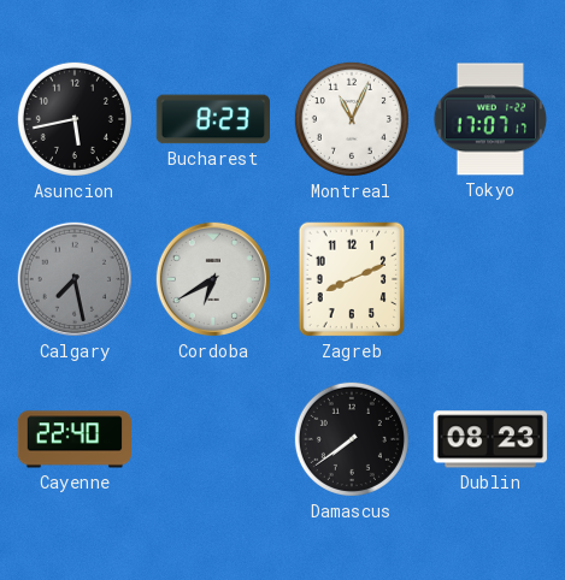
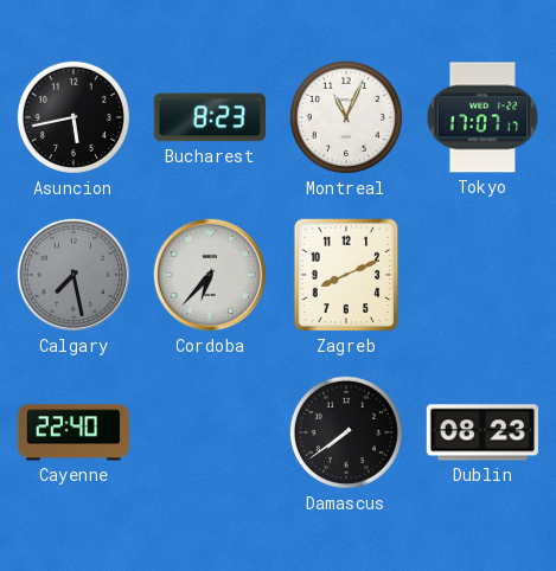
Cordoba: 6:40 -> 6:37
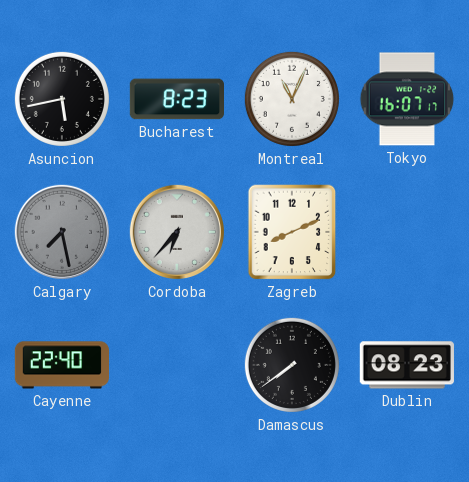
Tokyo: 17:07 -> 16:07
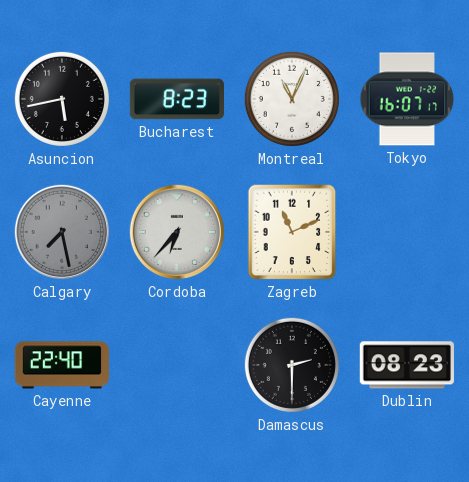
Zagreb: 8:11 -> 11:11
Damascus: 7:39 -> 2:30
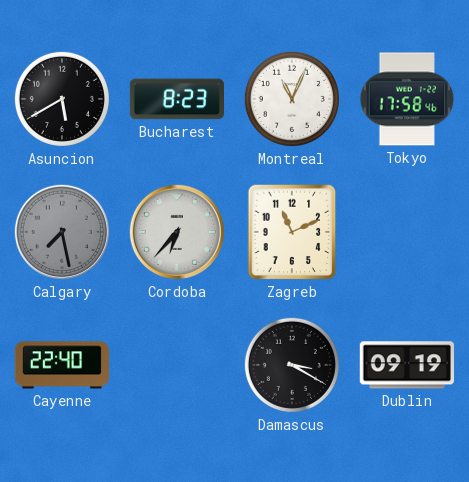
Asuncion: 5:43 -> 5:40
Tokyo: 16:07 -> 17:58
Damascus: 2:30 -> 3:20
Dublin: 08:23 -> 09:19
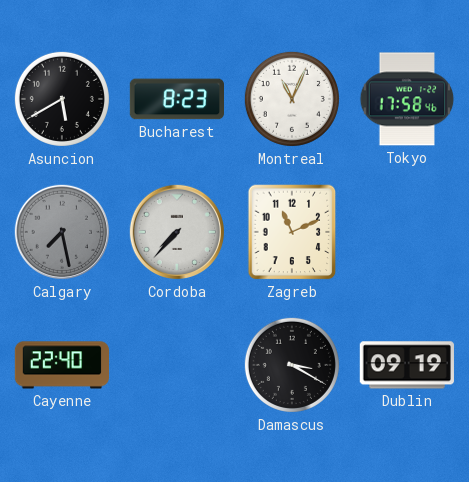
Cordoba: 6:37 -> 7:37
